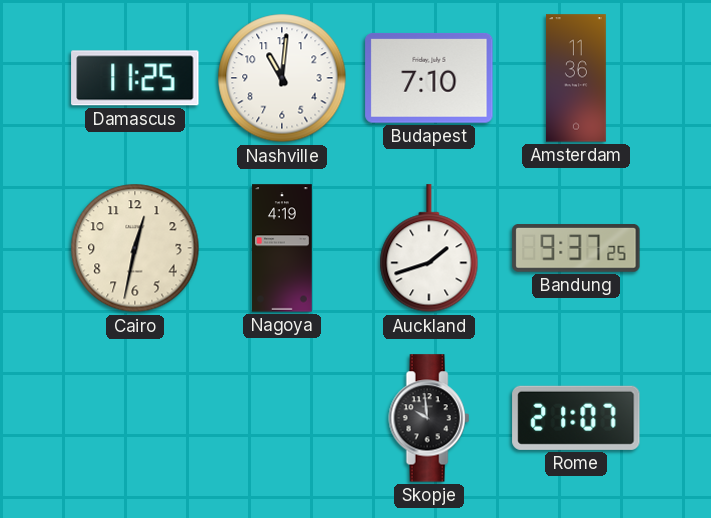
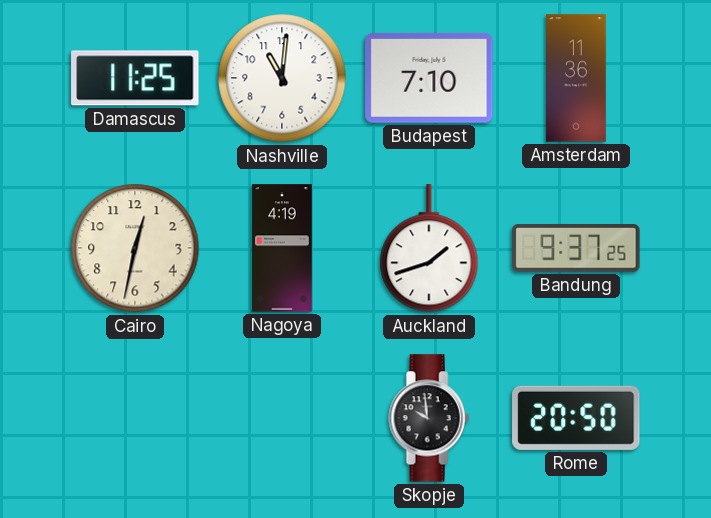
Rome: 21:07 -> 20:50
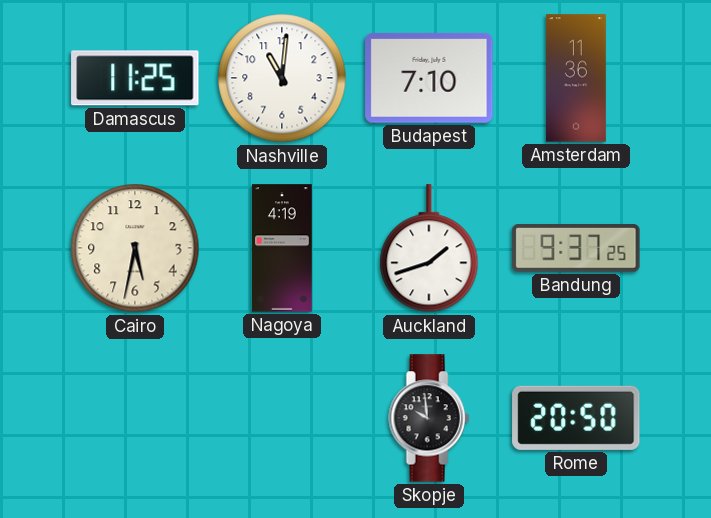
Cairo: 12:32 -> 5:32
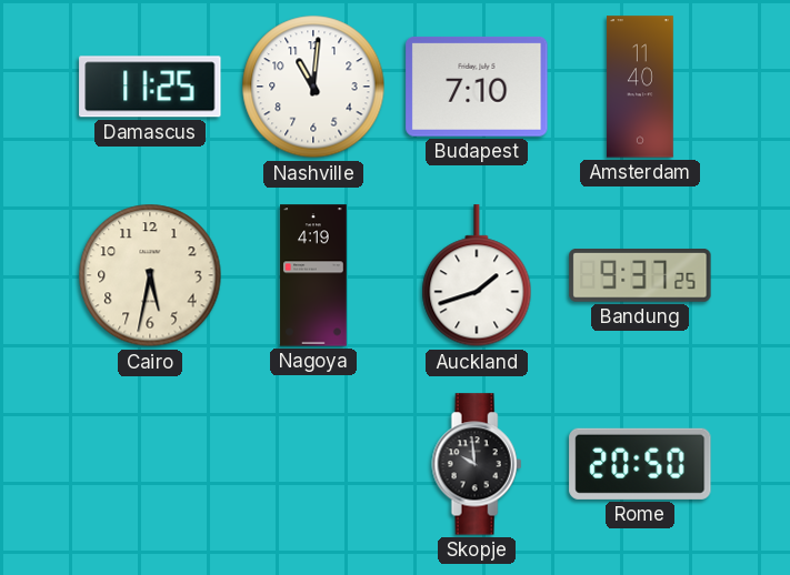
Amsterdam: 11:36 -> 11:40
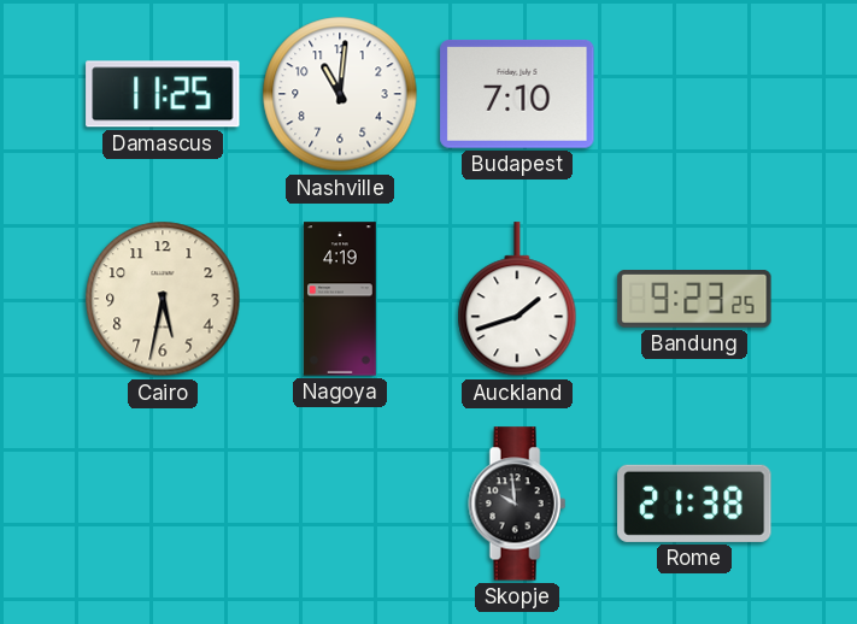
Amsterdam: 11:40 -> none
Bandung: 9:37 -> 9:23
Rome: 20:50 -> 21:38
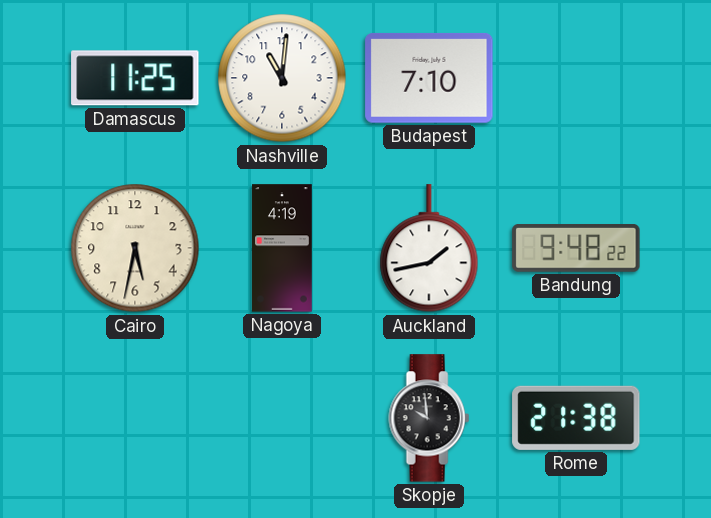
Auckland: 1:42 -> 1:43
Bandung: 9:23 -> 9:48
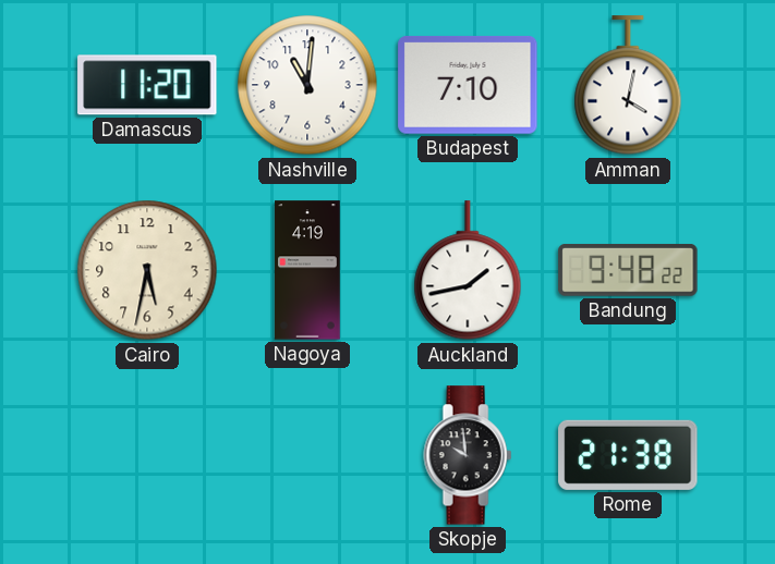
Damascus: 11:25 -> 11:20
Amman: none -> 4:02
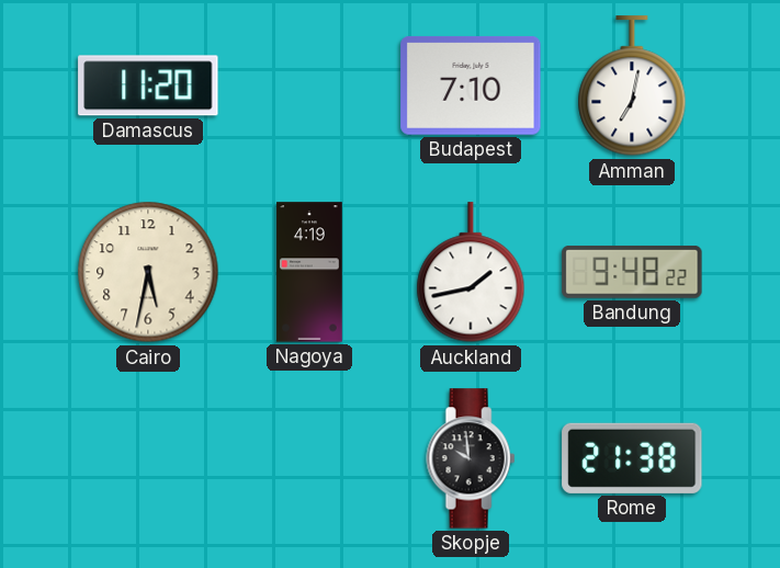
Nashville: 11:01 -> none
Amman: 4:02 -> 7:02
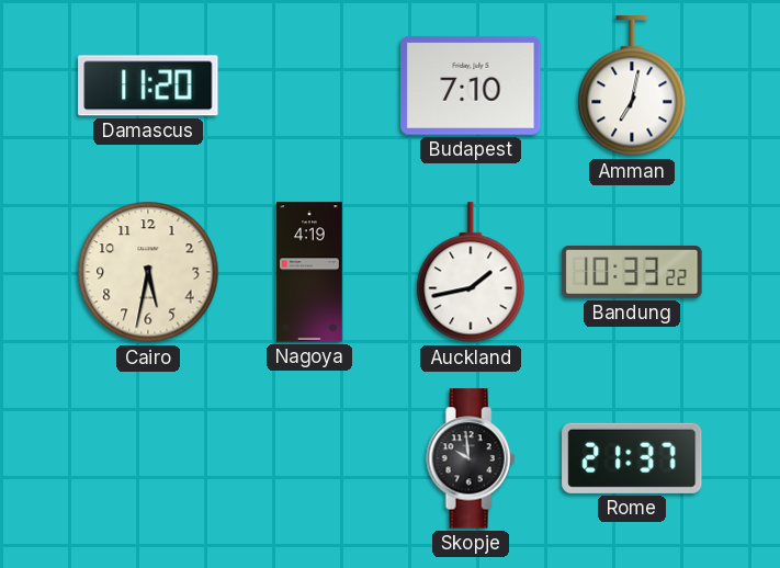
Bandung: 9:48 -> 10:33
Rome: 21:38 -> 21:37
